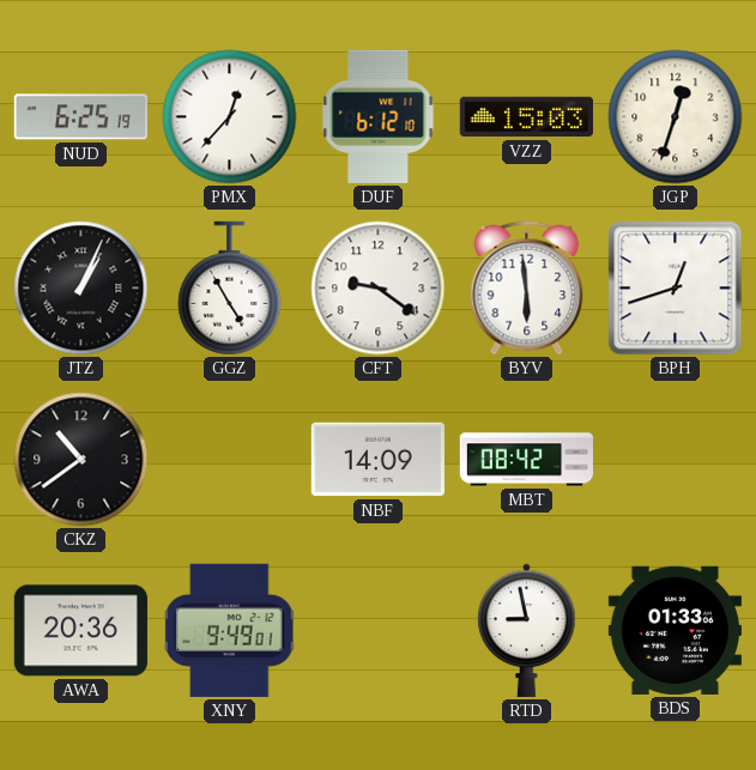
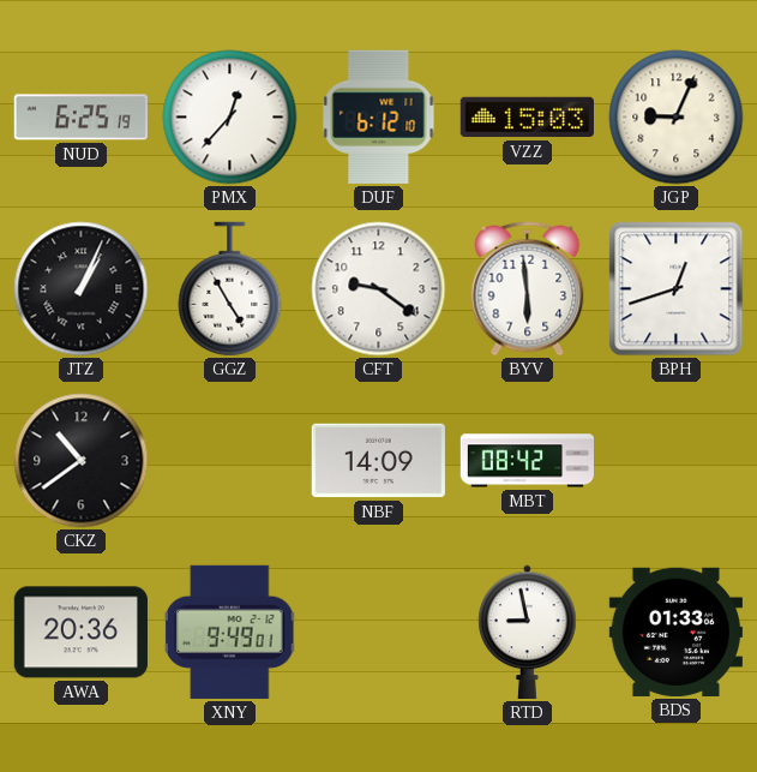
JGP: 12:33 -> 9:04
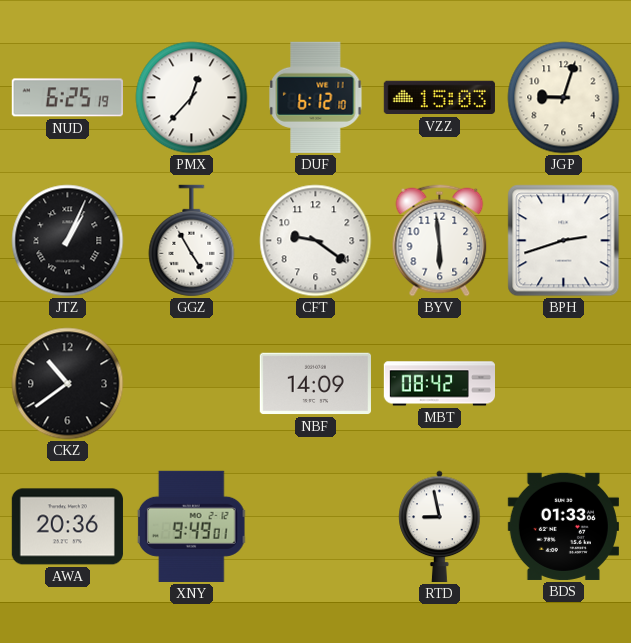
JGP: 9:04 -> 9:03
BPH: 12:42 -> 2:42
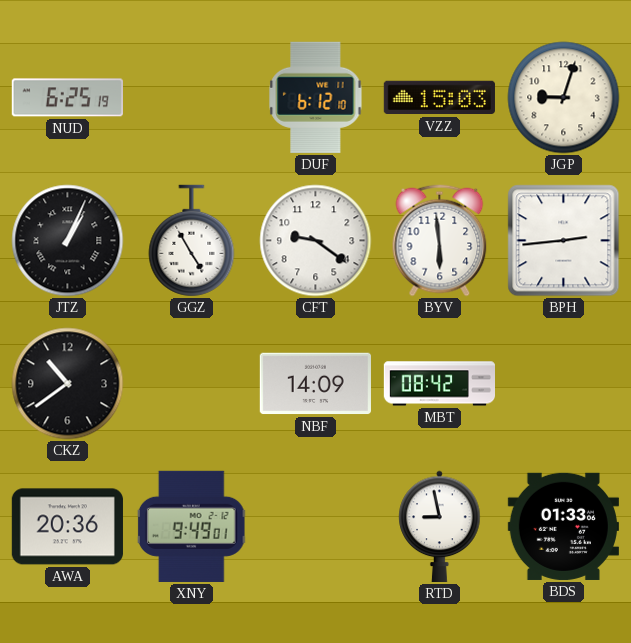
PMX: 12:37 -> none
BPH: 2:42 -> 2:44
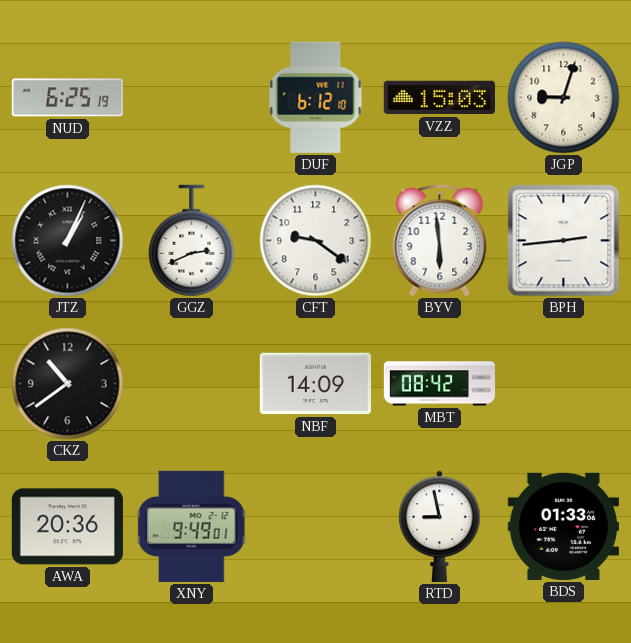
GGZ: 4:55 -> 2:41
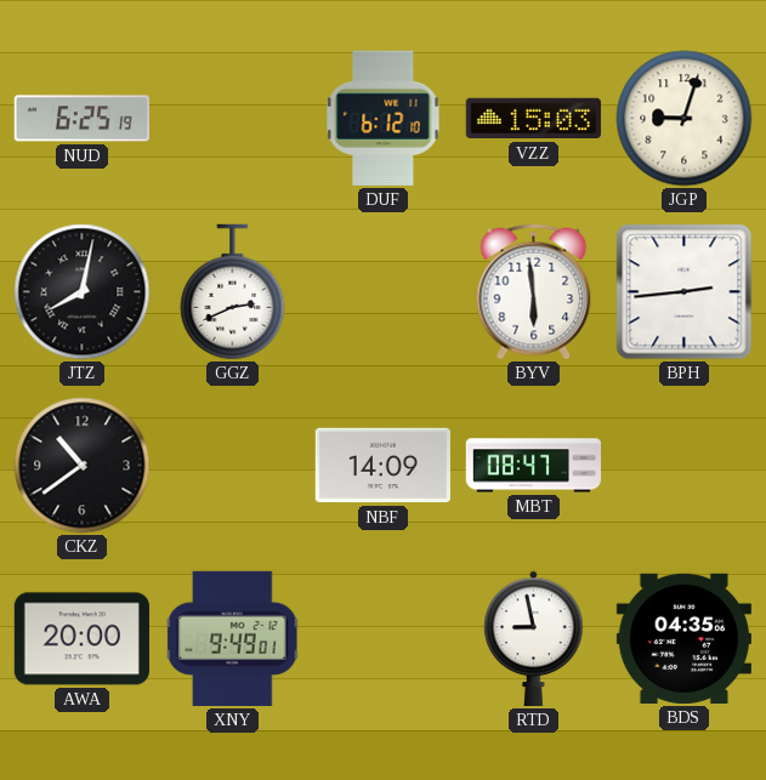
JTZ: 1:04 -> 8:02
CFT: 9:21 -> none
MBT: 08:42 -> 08:47
AWA: 20:36 -> 20:00
BDS: 01:33 -> 04:35
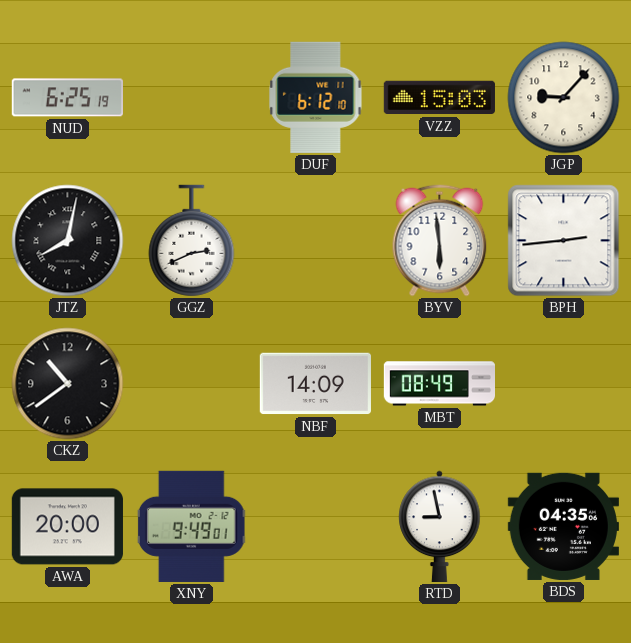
JGP: 9:03 -> 9:07
MBT: 08:47 -> 08:49
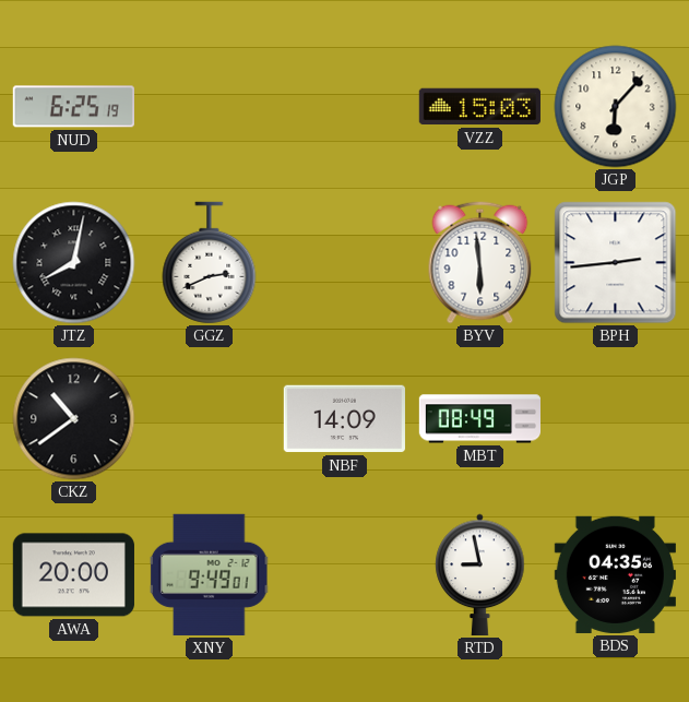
DUF: 6:12 -> none
JGP: 9:07 -> 6:07
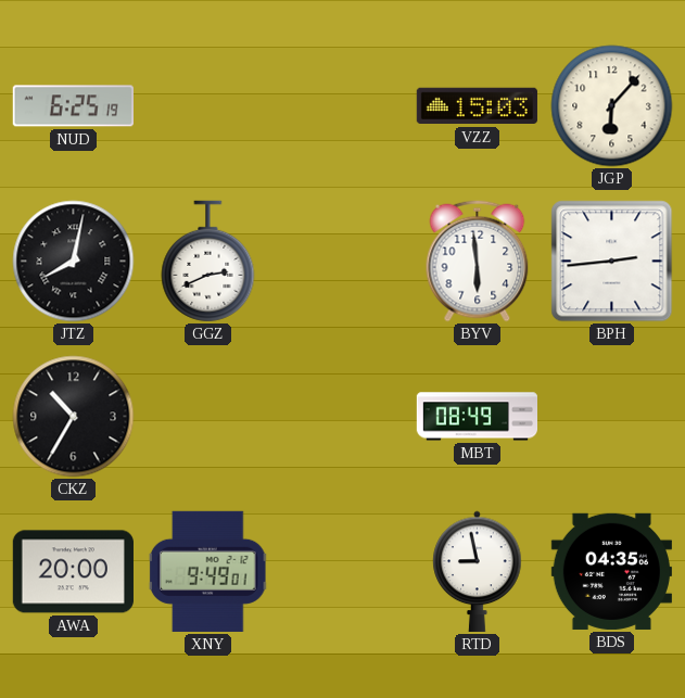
CKZ: 10:39 -> 10:35
NBF: 14:09 -> none
